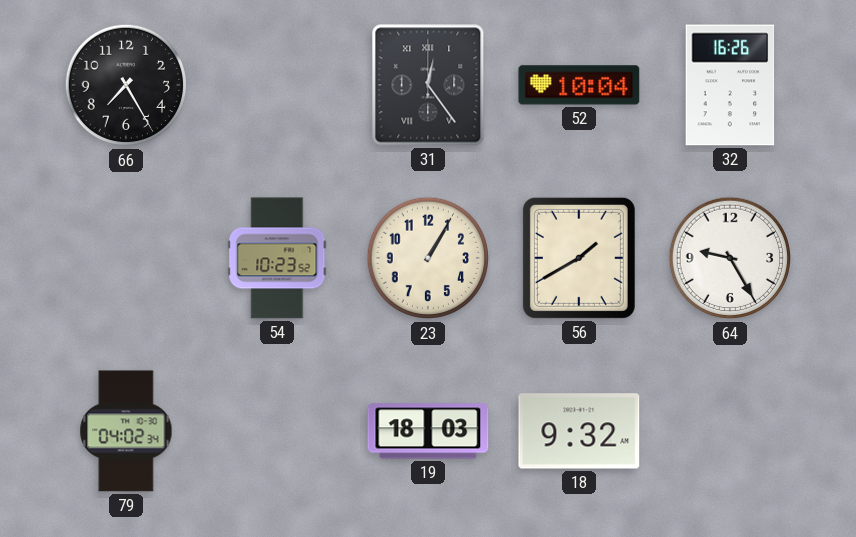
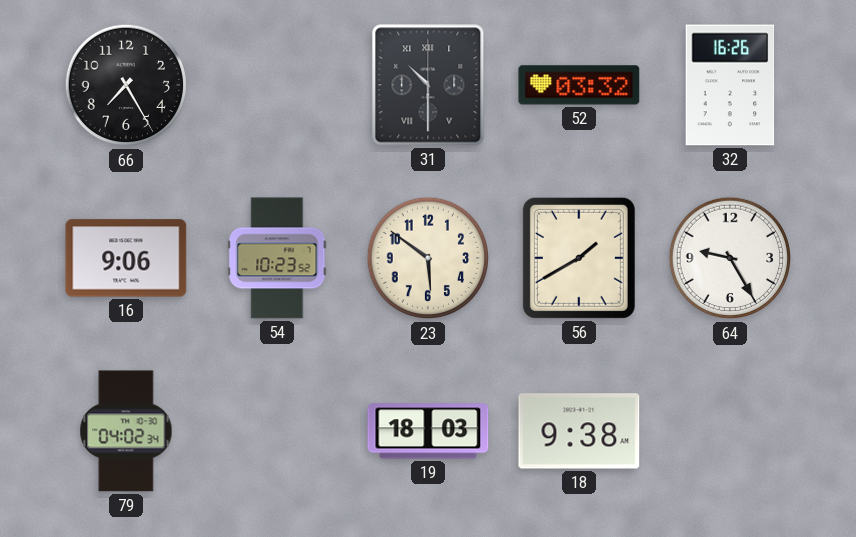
31: 12:24 -> 10:30
52: 10:04 -> 03:32
16: none -> 9:06
23: 1:05 -> 5:51
18: 9:32 -> 9:38
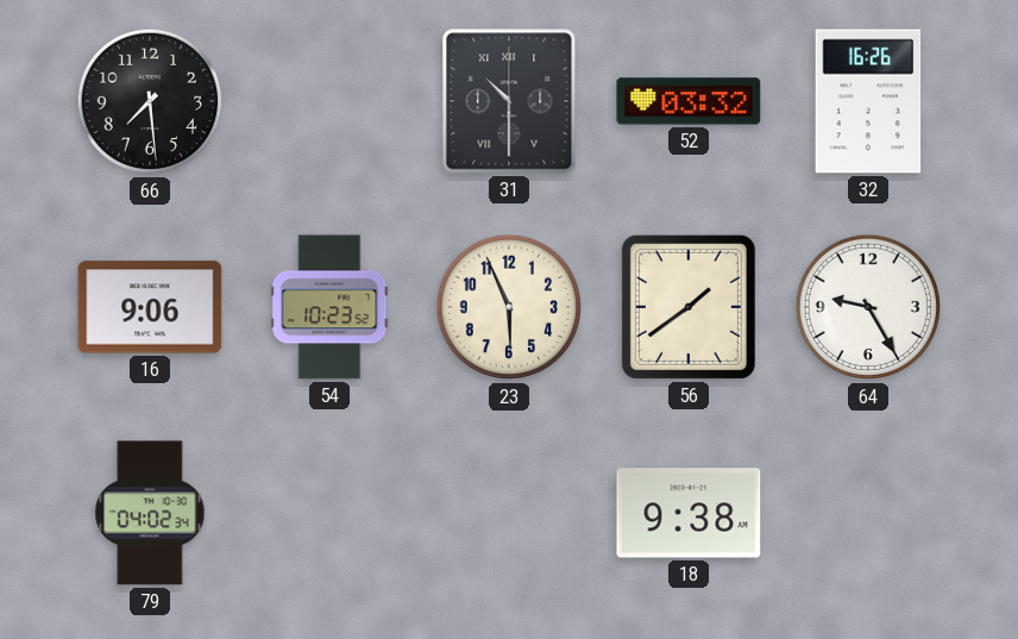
66: 7:25 -> 7:29
23: 5:51 -> 5:56
56: 1:40 -> 1:39
19: 18:03 -> none
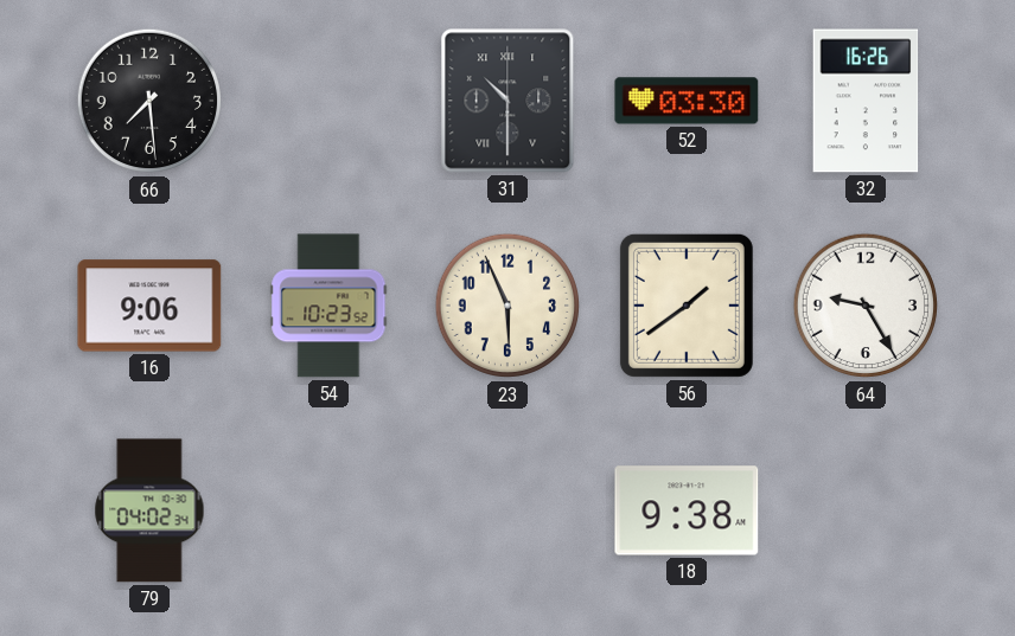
52: 03:32 -> 03:30
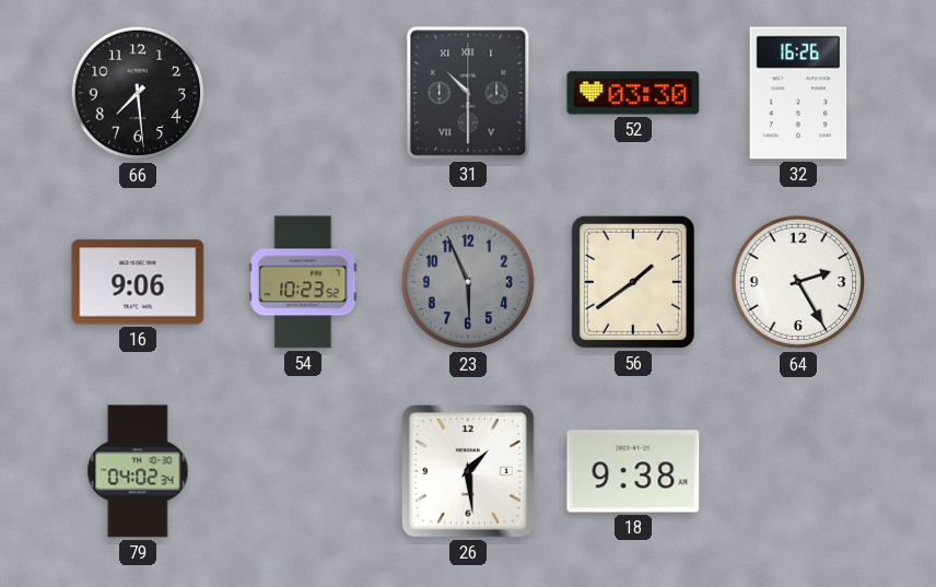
23 dial: cream -> grey
64: 9:25 -> 2:25
26: none -> 1:29
